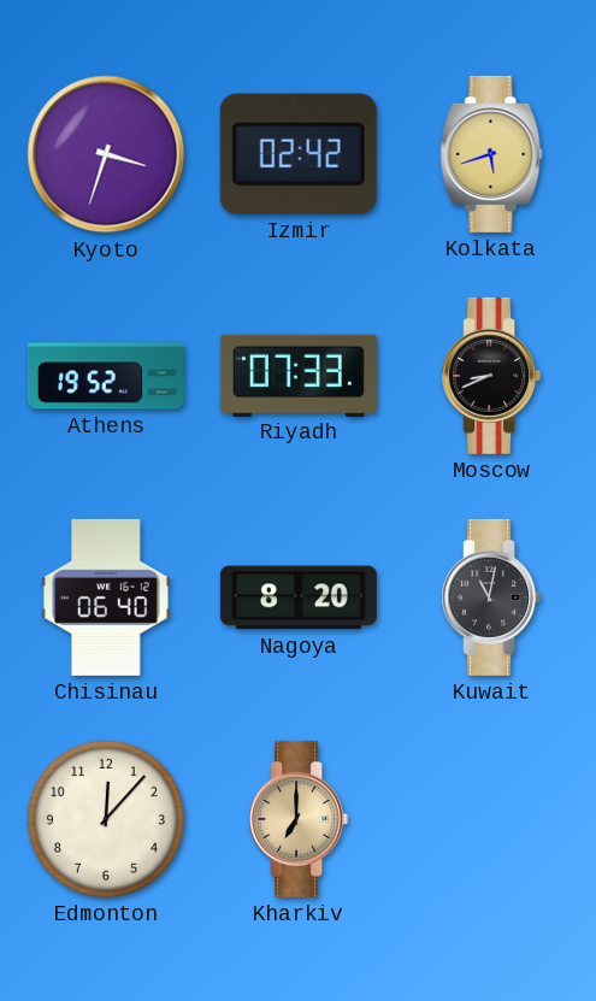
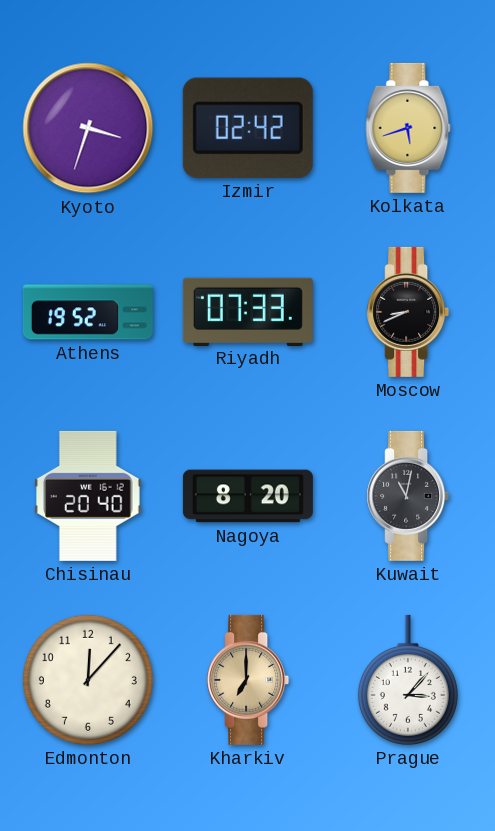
Chisinau: 06:40 -> 20:40
Prague: none -> 3:07
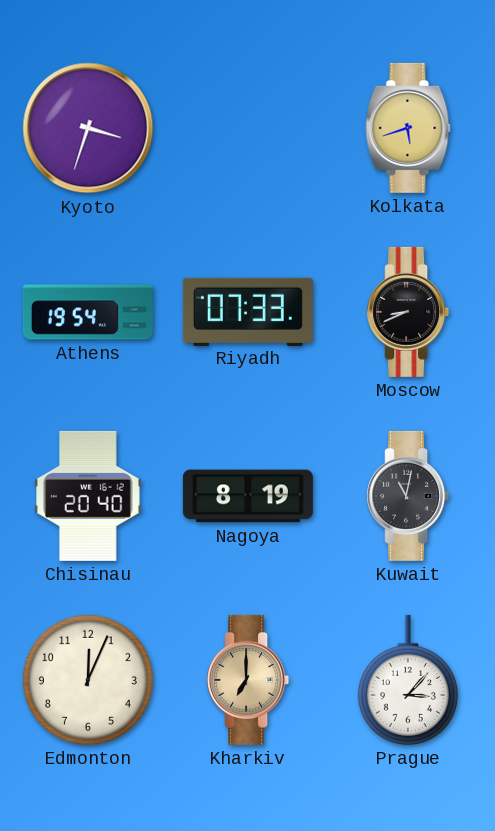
Izmir: 02:42 -> none
Athens: 19:52 -> 19:54
Nagoya: 8:20 -> 8:19
Edmonton: 12:07 -> 12:04
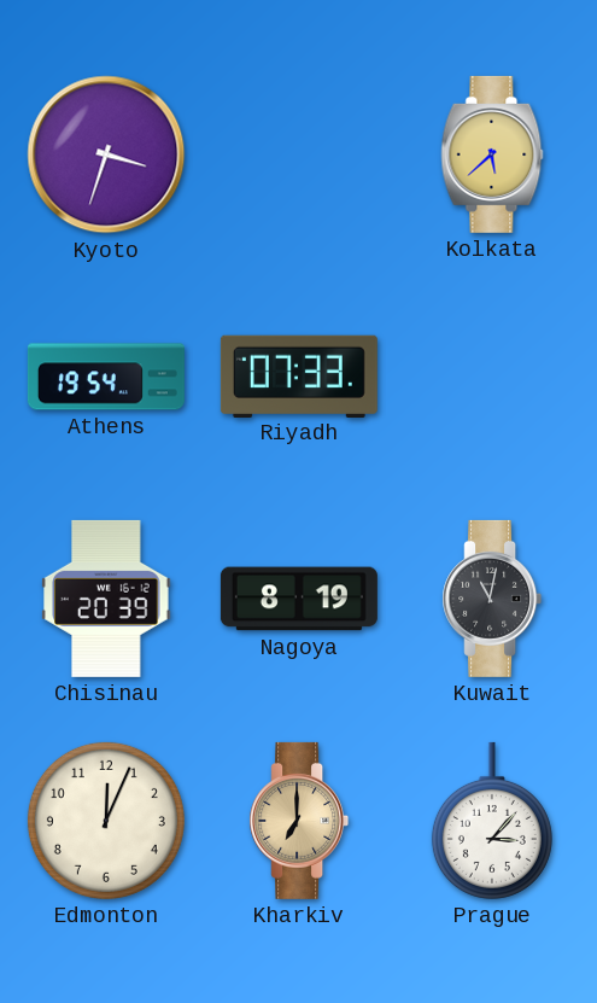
Kolkata: 5:42 -> 5:38
Moscow: 8:41 -> none
Chisinau: 20:40 -> 20:39
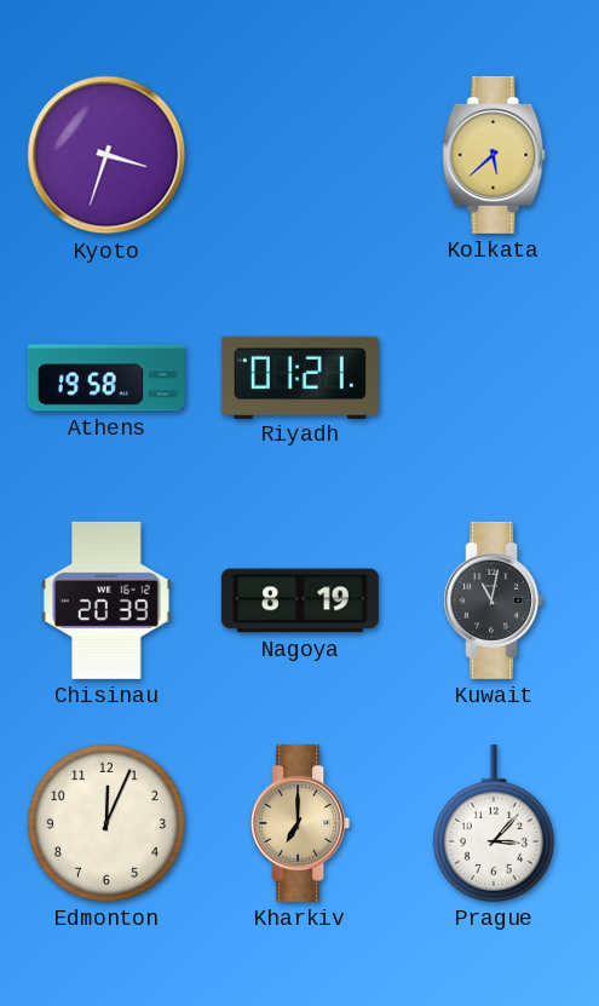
Athens: 19:54 -> 19:58
Riyadh: 07:33 -> 01:21
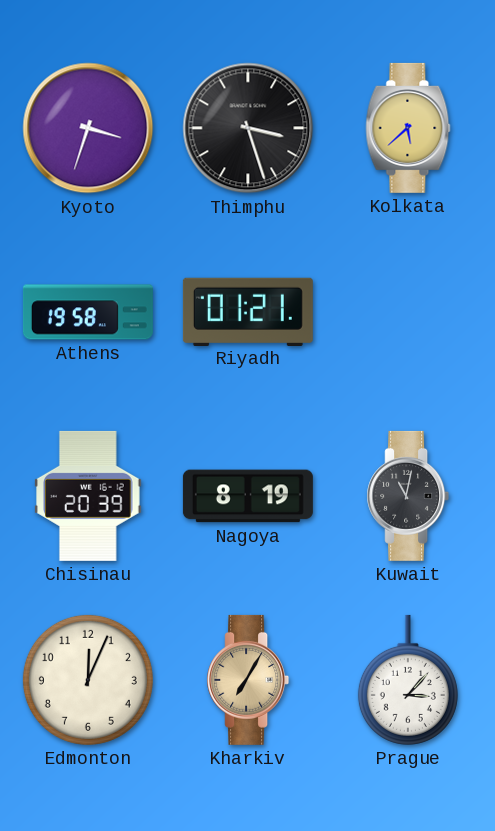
Thimphu: none -> 3:27
Kharkiv: 7:00 -> 7:05
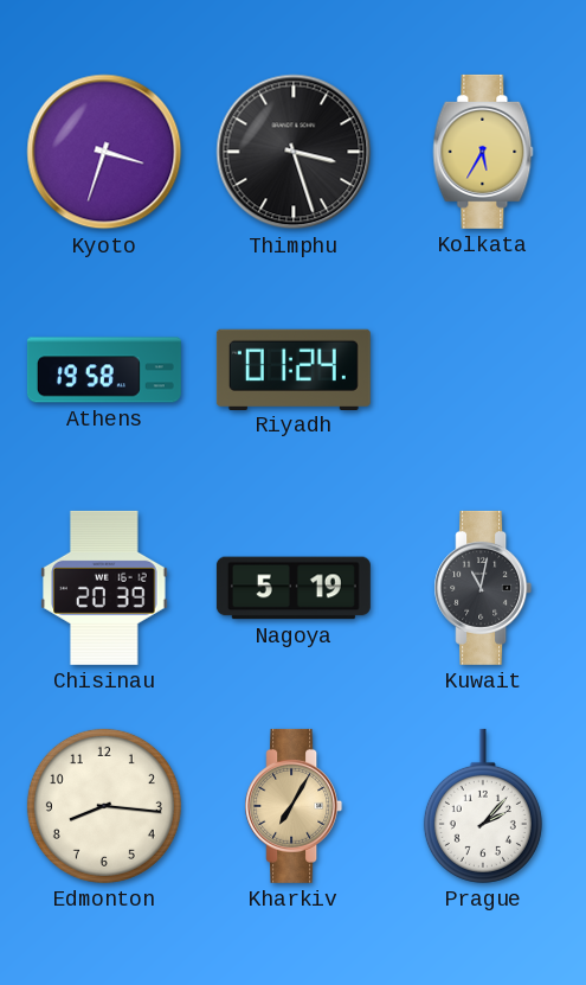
Kolkata: 5:38 -> 5:35
Riyadh: 01:21 -> 01:24
Nagoya: 8:19 -> 5:19
Edmonton: 12:04 -> 8:16
Prague: 3:07 -> 2:07
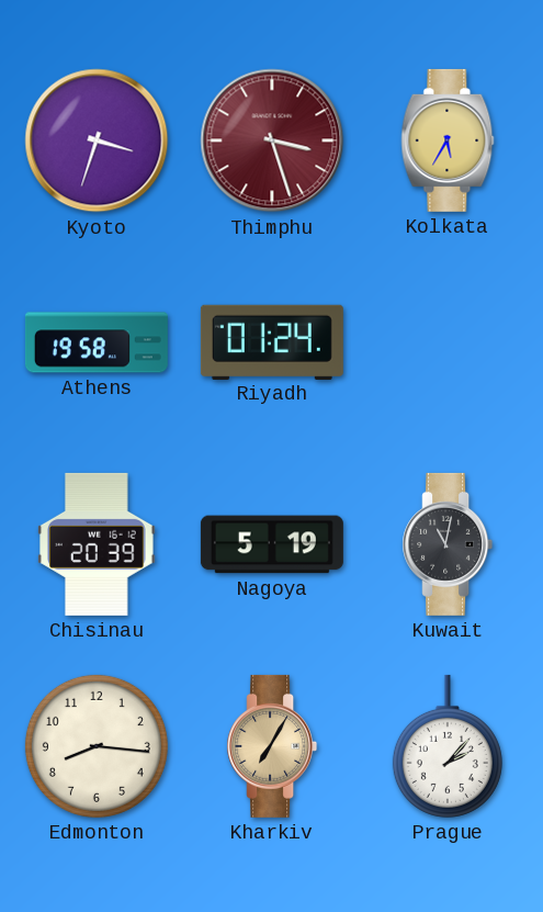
Thimphu dial: black -> burgundy
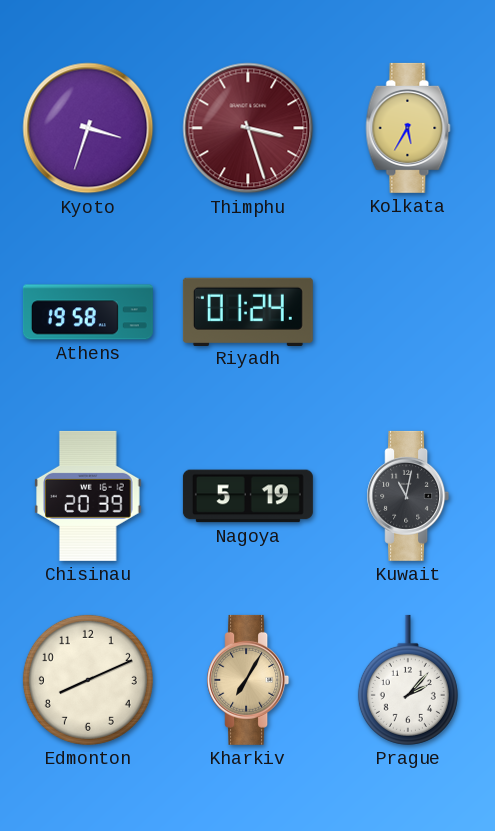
Edmonton: 8:16 -> 8:11
